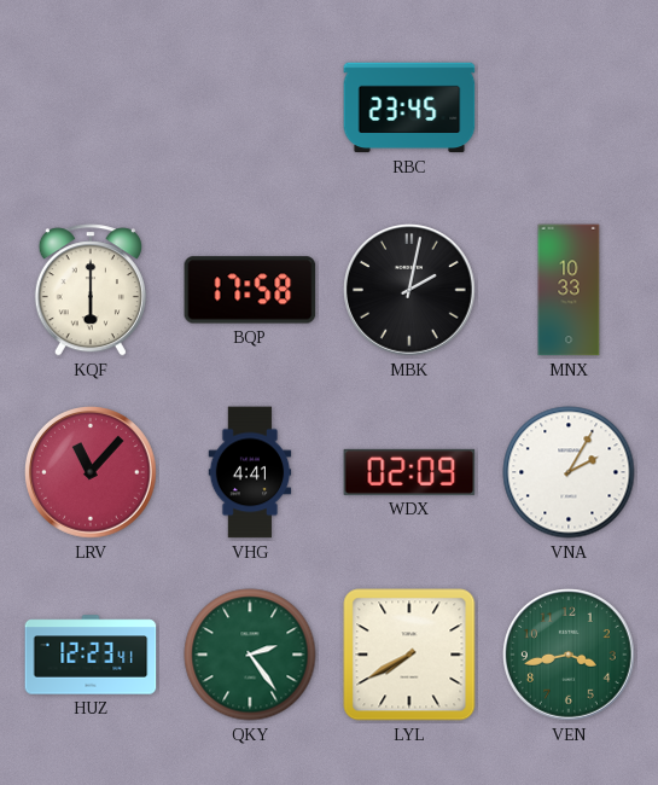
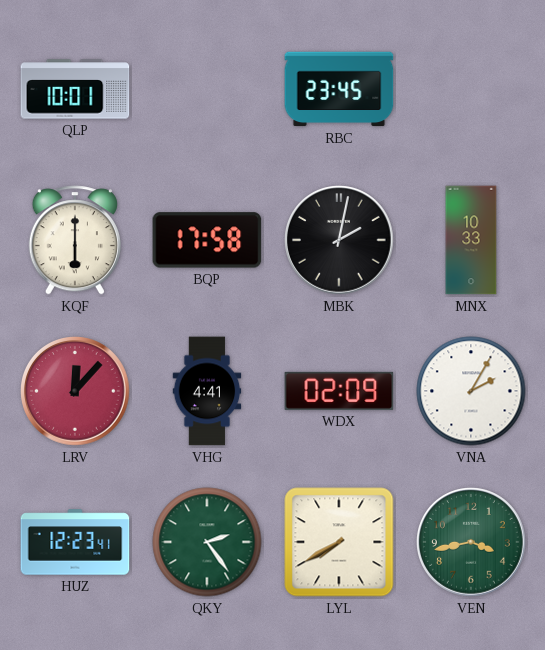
QLP: none -> 10:01
LRV: 11:07 -> 12:07
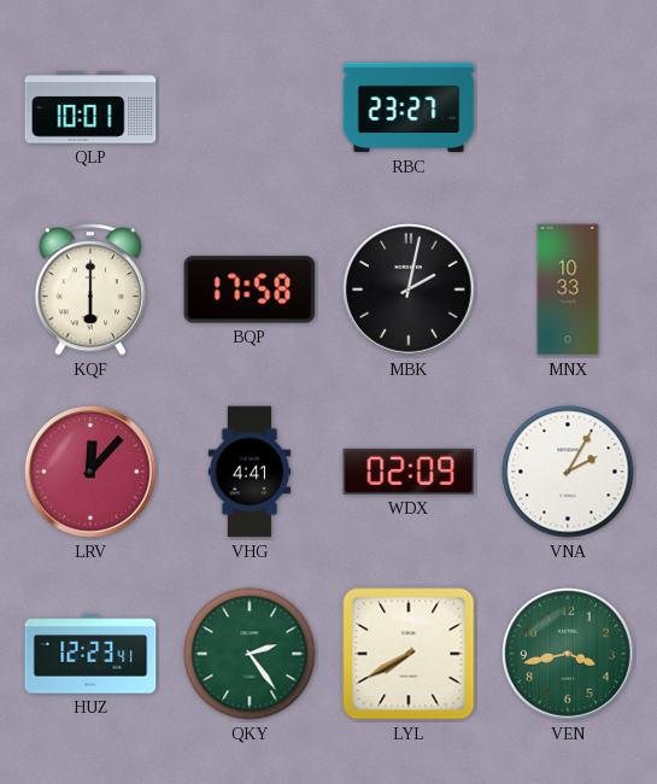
RBC: 23:45 -> 23:27
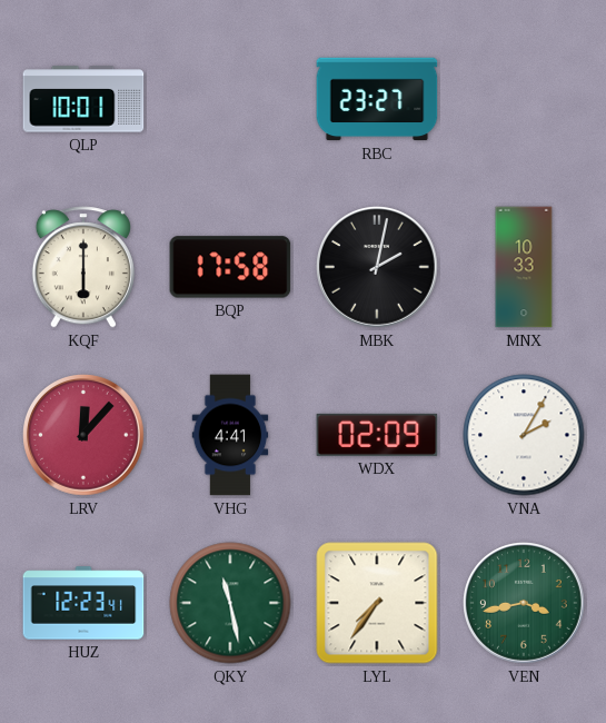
QKY: 2:24 -> 11:28
LYL: 7:40 -> 7:36
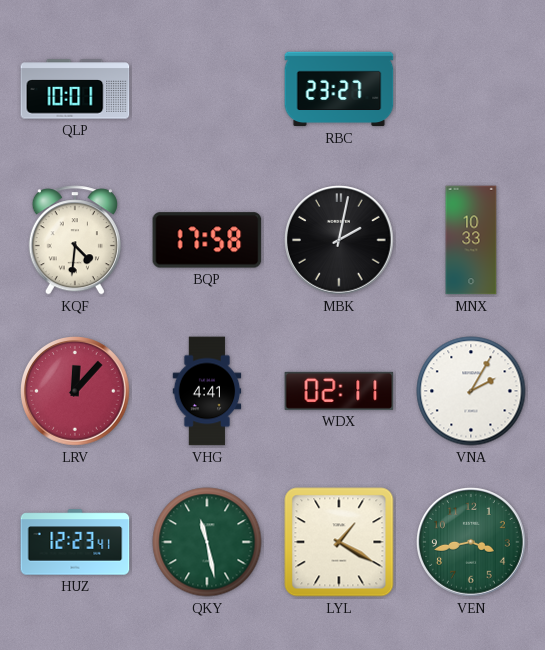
KQF: 6:00 -> 4:31
WDX: 02:09 -> 02:11
LYL: 7:36 -> 1:20
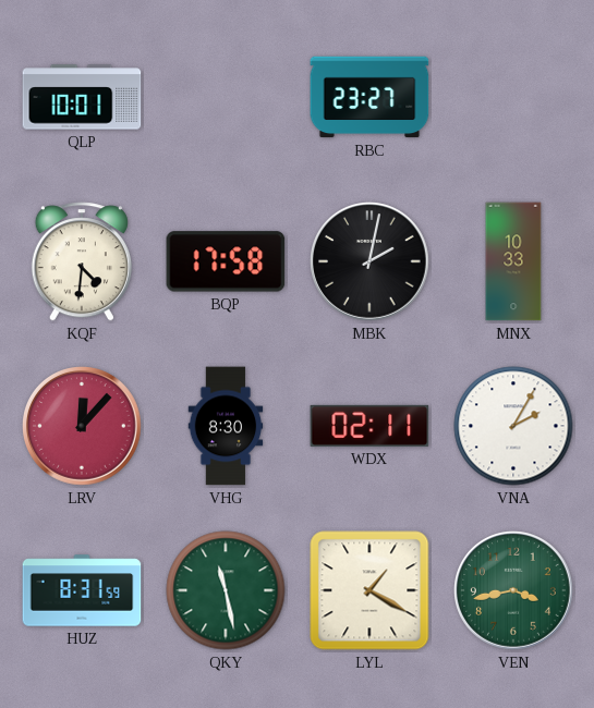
VHG: 4:41 -> 8:30
HUZ: 12:23 -> 8:31
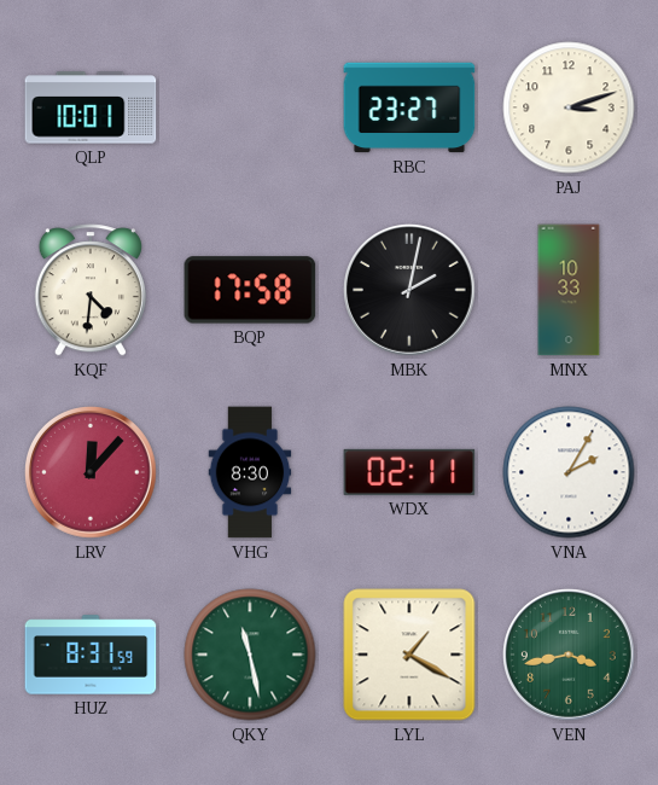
PAJ: none -> 3:12
